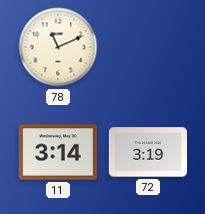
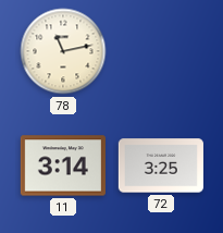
78: 11:11 -> 11:13
72: 3:19 -> 3:25
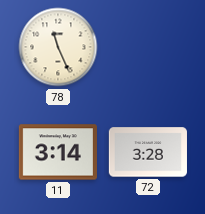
78: 11:13 -> 11:26
72: 3:25 -> 3:28
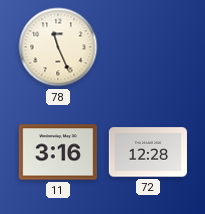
11: 3:14 -> 3:16
72: 3:28 -> 12:28
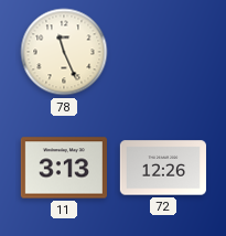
11: 3:16 -> 3:13
72: 12:28 -> 12:26
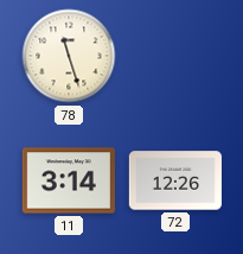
78: 11:26 -> 11:27
11: 3:13 -> 3:14
